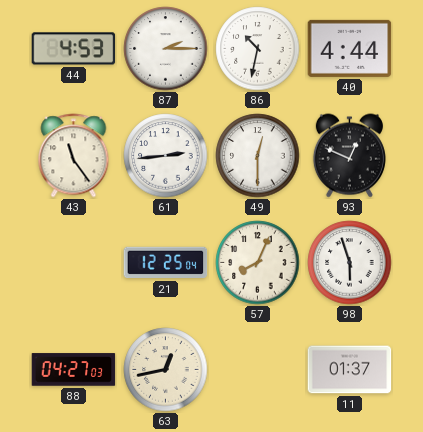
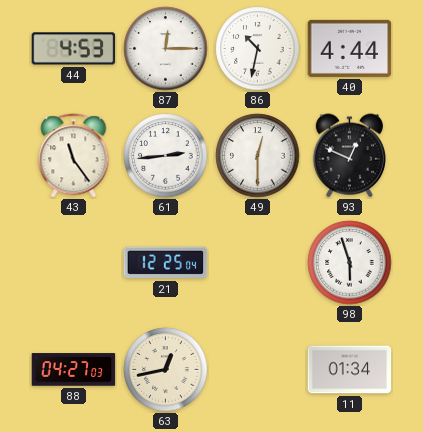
87: 2:15 -> 12:15
57: 8:04 -> none
11: 01:37 -> 01:34
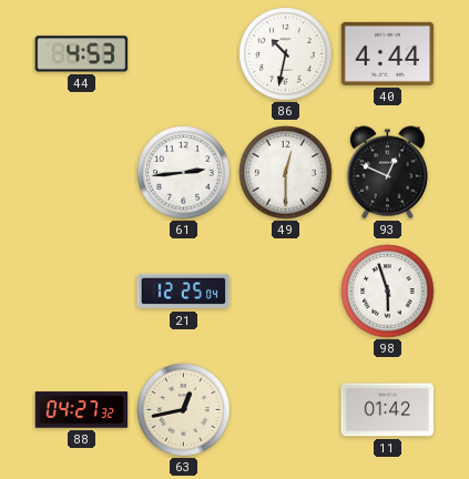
87: 12:15 -> none
43: 11:24 -> none
88: 04:27:03 -> 04:27:32
11: 01:34 -> 01:42
